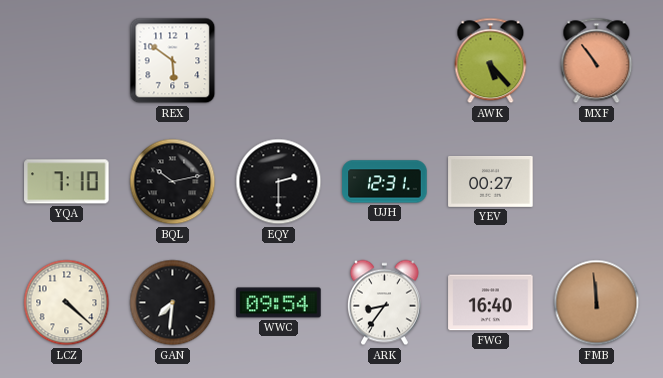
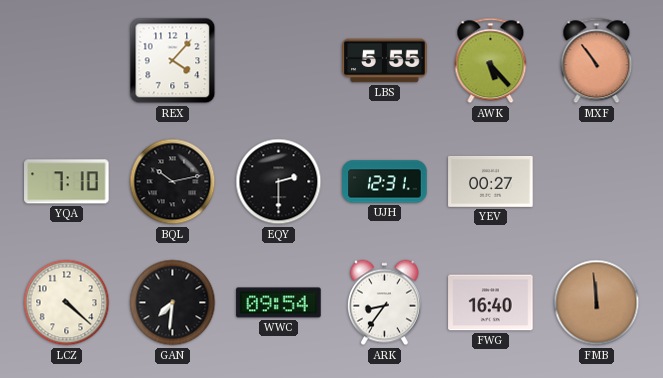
REX: 5:51 -> 4:07
LBS: none -> 5:55
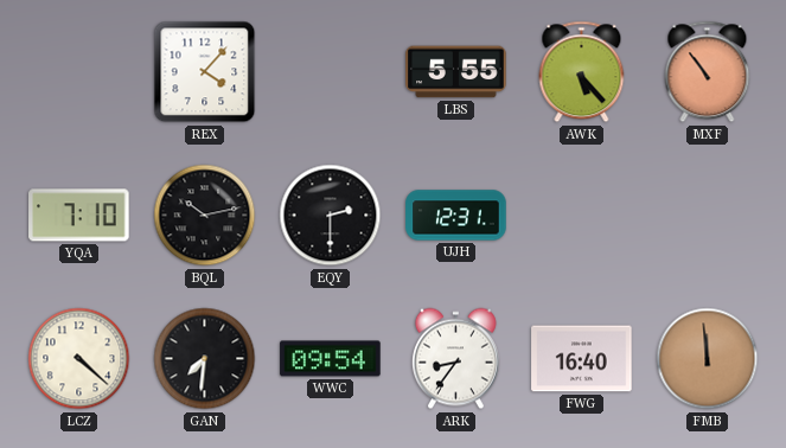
YEV: 00:27 -> none
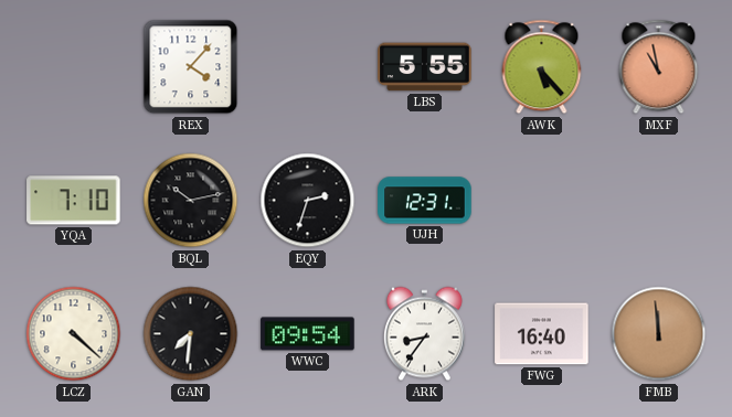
MXF: 10:54 -> 10:58
EQY: 2:30 -> 2:33
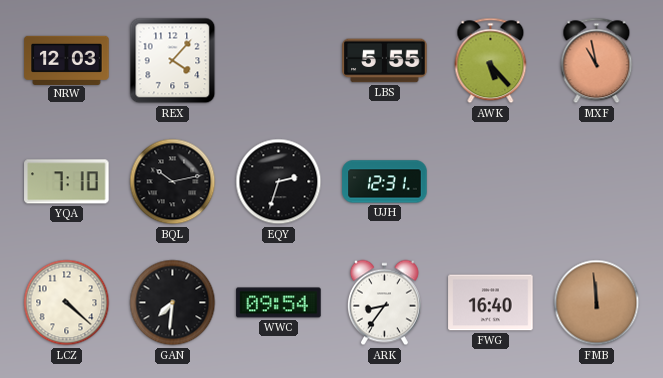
NRW: none -> 12:03
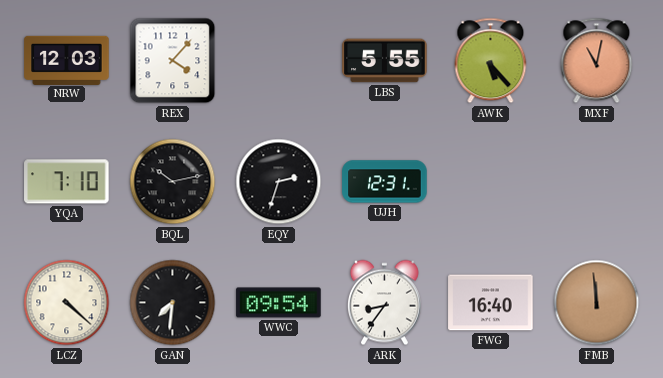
MXF: 10:58 -> 11:02
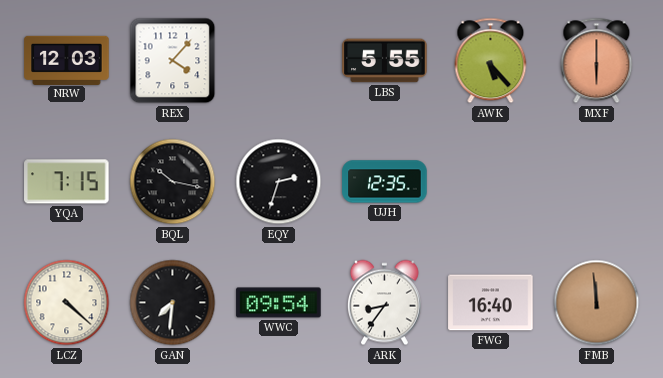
MXF: 11:02 -> 6:00
YQA: 7:10 -> 7:15
BQL: 10:13 -> 10:17
UJH: 12:31 -> 12:35
